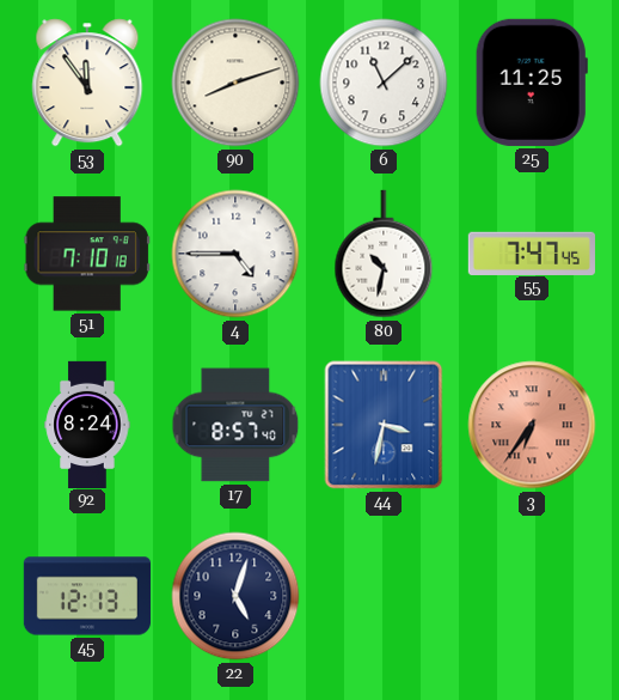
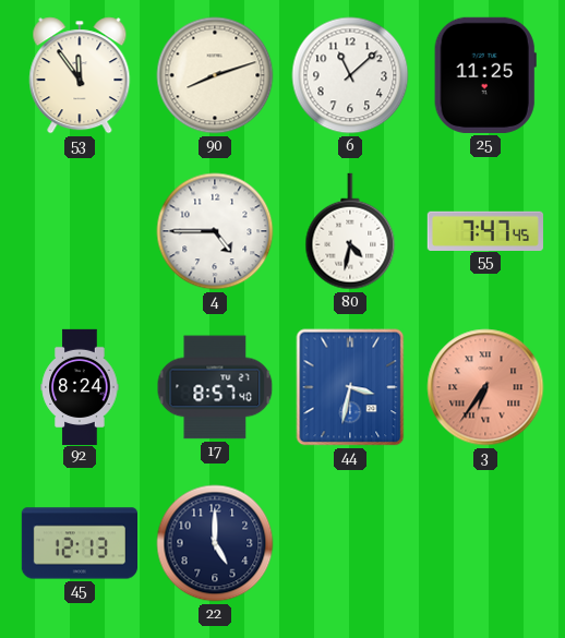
51: 7:10 -> none
80: 10:32 -> 4:32
22: 5:03 -> 5:00
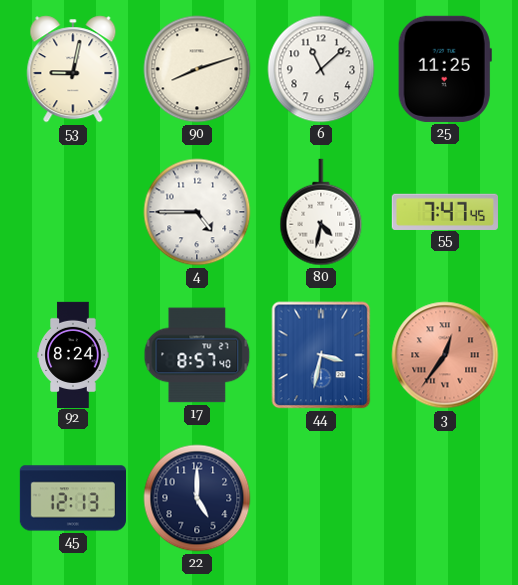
53: 11:54 -> 9:02
3: 6:36 -> 12:36
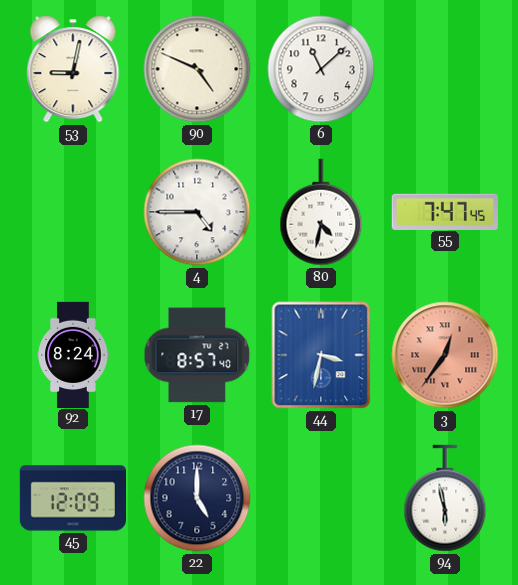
90: 8:12 -> 4:49
25: 11:25 -> none
45: 12:13 -> 12:09
94: none -> 5:58
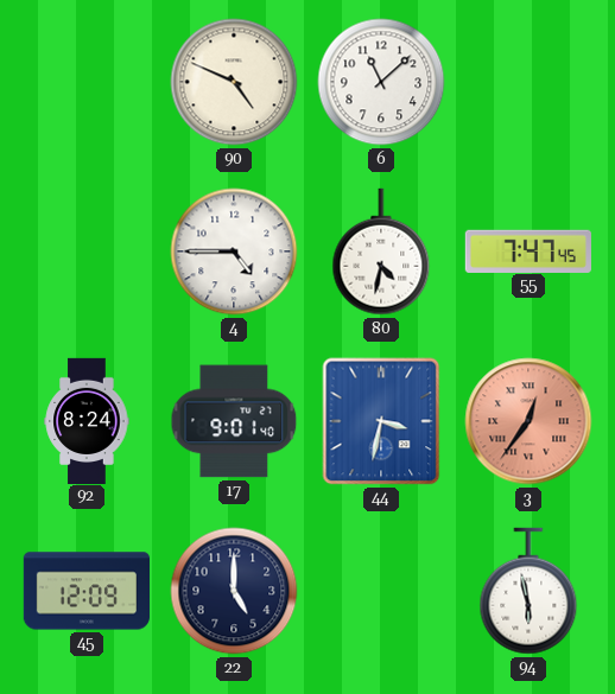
53: 9:02 -> none
17: 8:57 -> 9:01
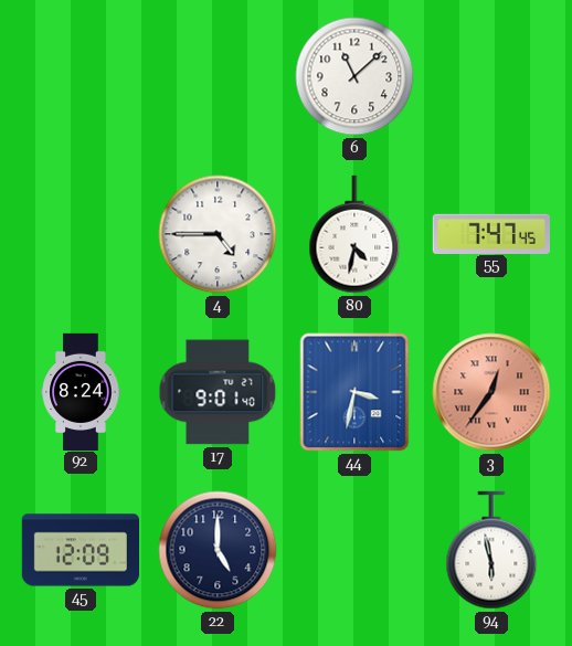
90: 4:49 -> none
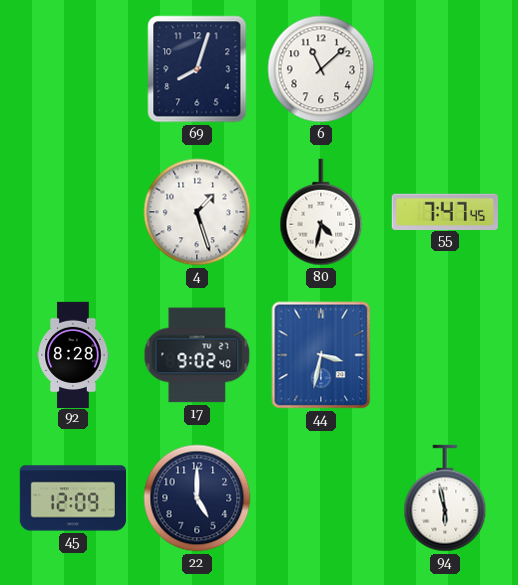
69: none -> 8:03
4: 4:45 -> 1:27
92: 8:24 -> 8:28
17: 9:01 -> 9:02
3: 12:36 -> none
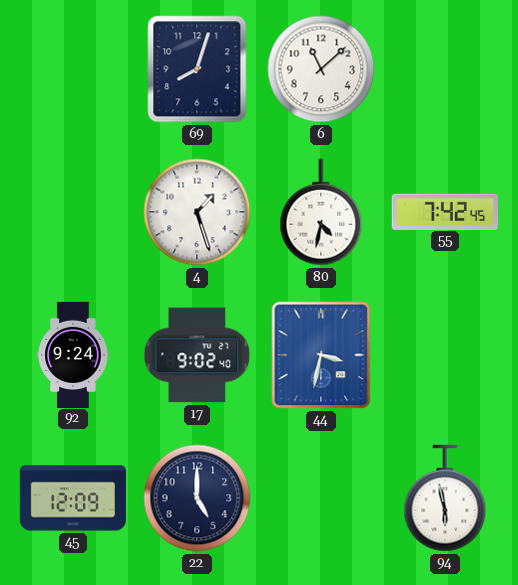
55: 7:47 -> 7:42
92: 8:28 -> 9:24
